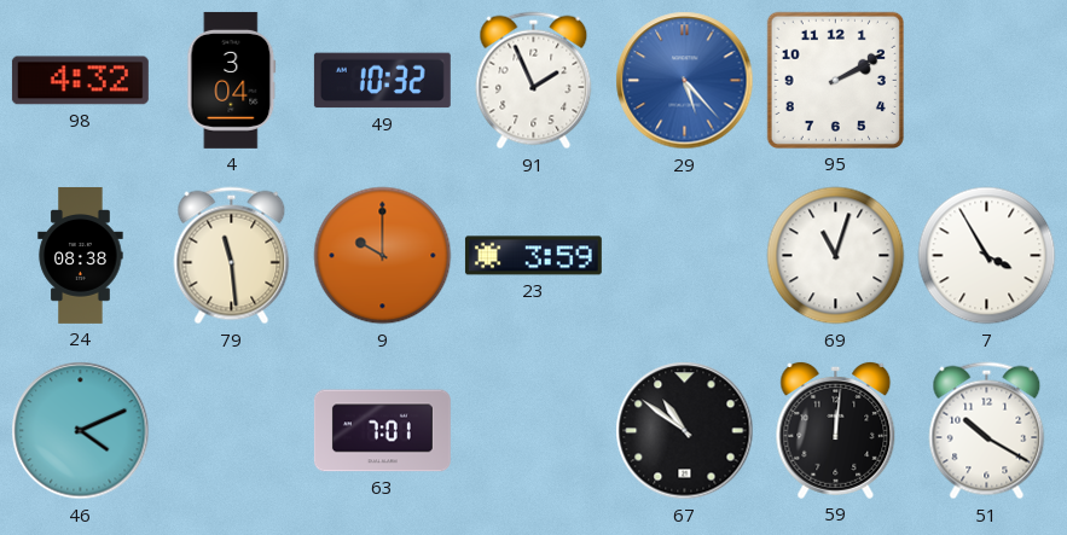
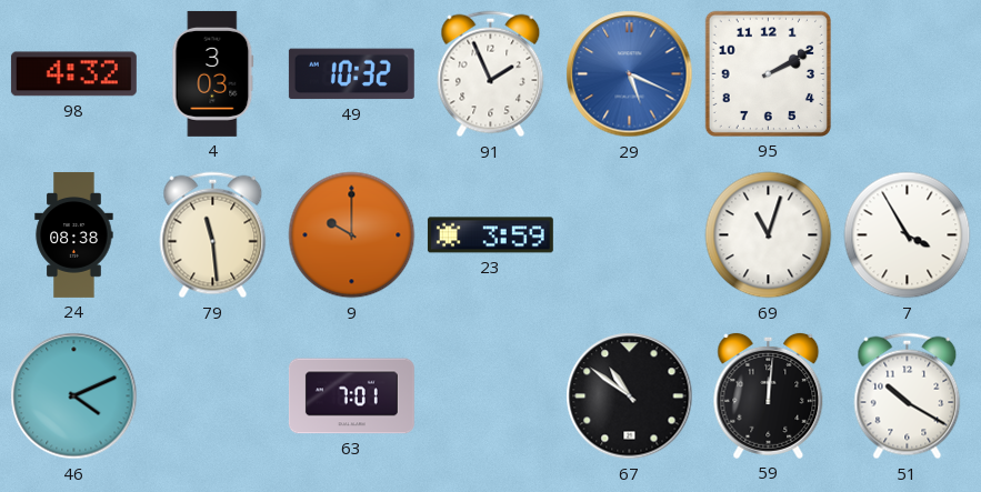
4: 3:04 -> 3:03
29: 5:23 -> 5:19
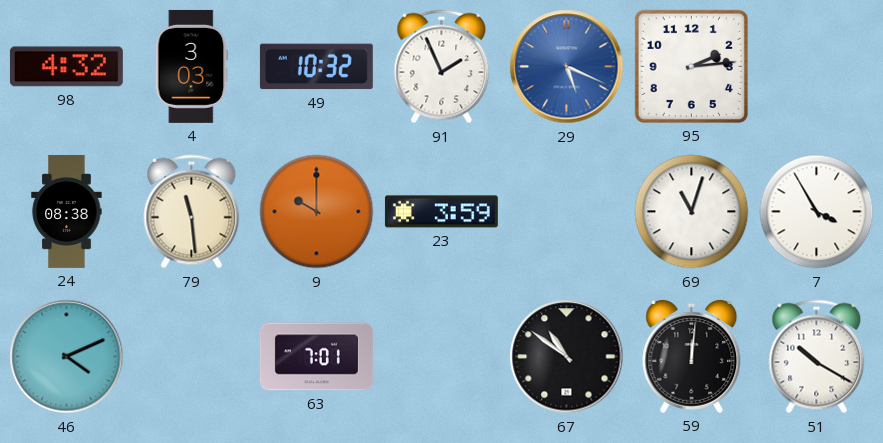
95: 2:10 -> 2:14
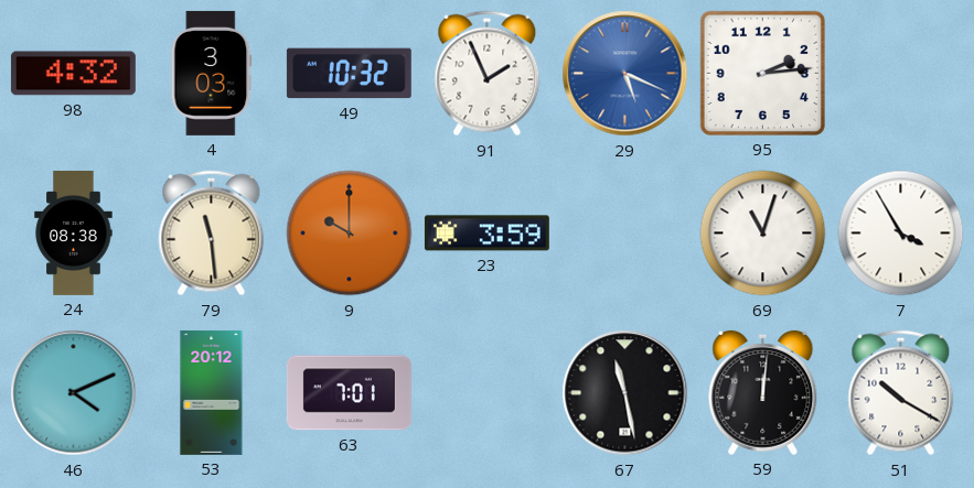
53: none -> 20:12
67: 10:51 -> 11:28
